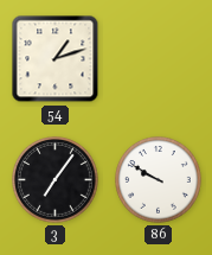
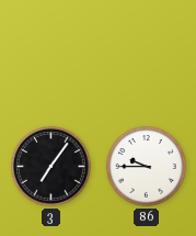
54: 1:12 -> none
86: 9:50 -> 9:45
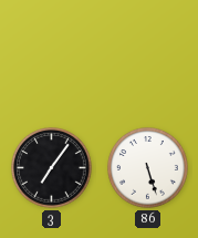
86: 9:45 -> 5:27
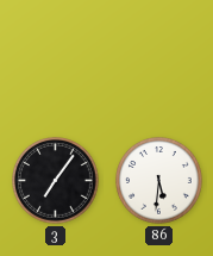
86: 5:27 -> 5:31
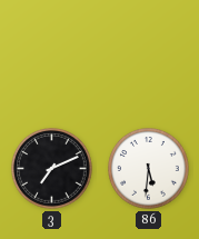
3: 7:06 -> 7:11
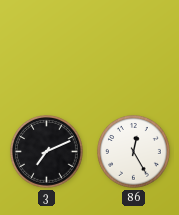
86: 5:31 -> 12:25
